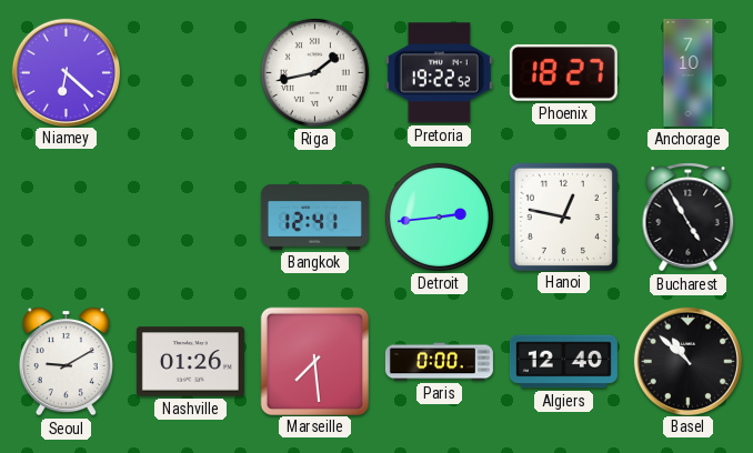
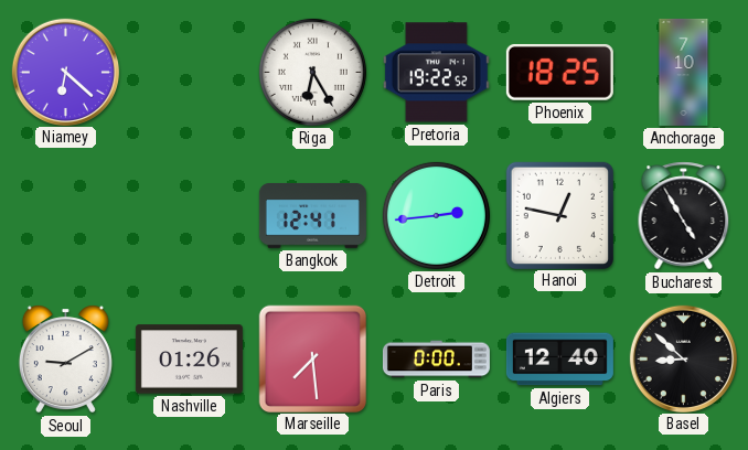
Riga: 1:43 -> 6:25
Phoenix: 18:27 -> 18:25
Basel: 10:52 -> 8:52
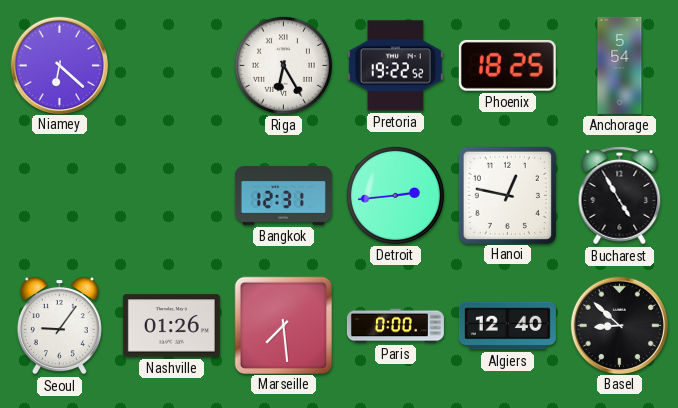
Anchorage: 7:10 -> 5:54
Bangkok: 12:41 -> 12:31
Seoul: 9:10 -> 9:06
